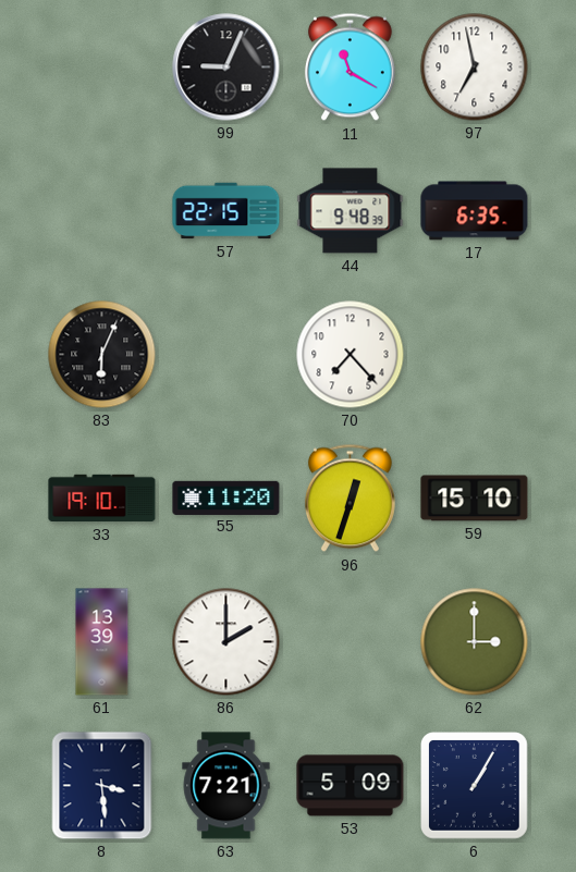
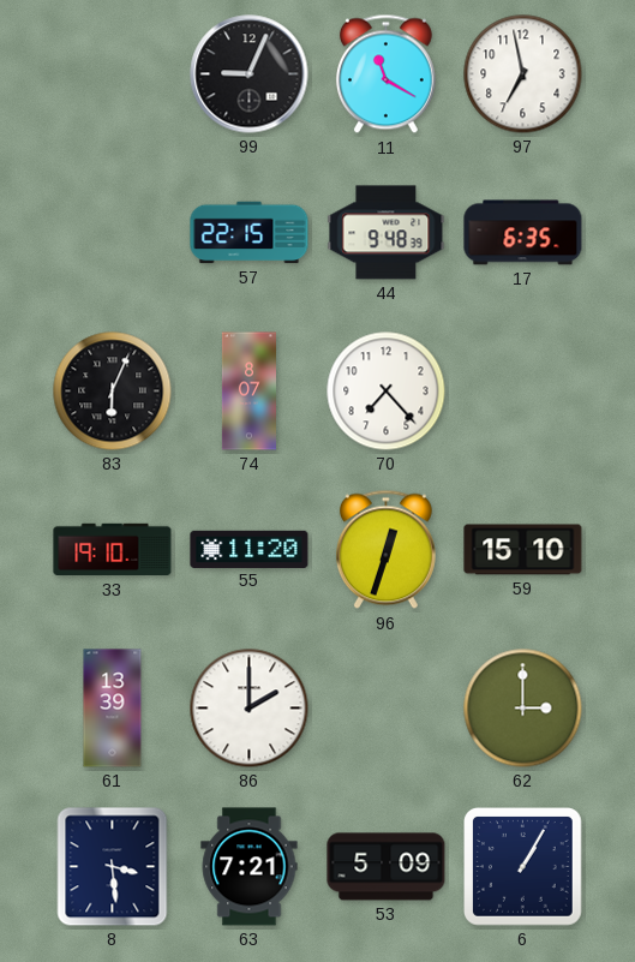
74: none -> 8:07
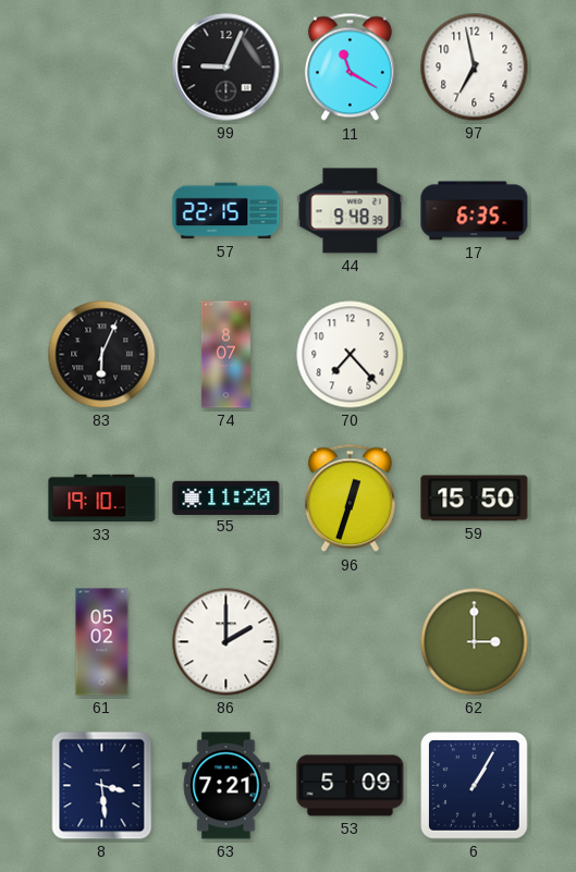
59: 15:10 -> 15:50
61: 13:39 -> 05:02
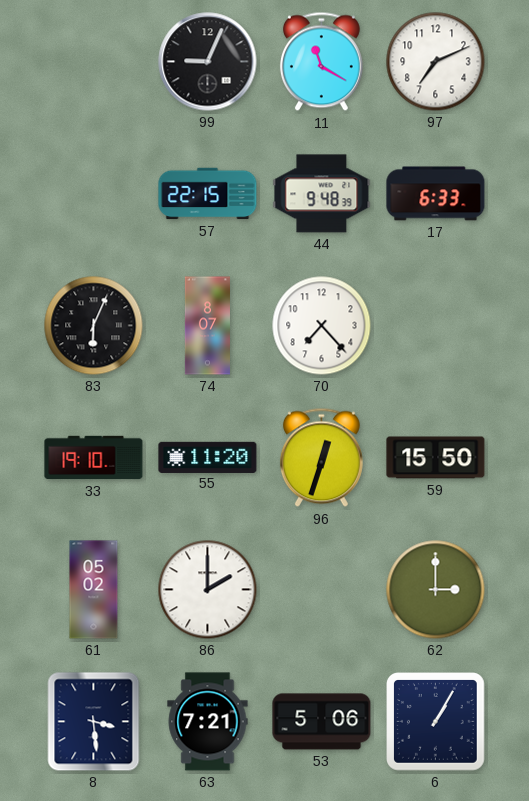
97: 6:58 -> 7:11
17: 6:35 -> 6:33
53: 5:09 -> 5:06
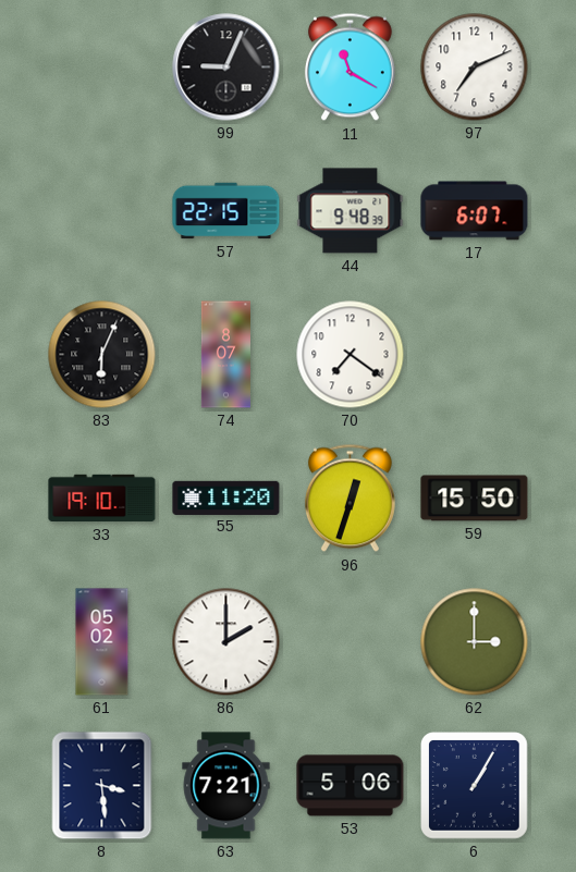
17: 6:33 -> 6:07
70: 7:23 -> 7:21
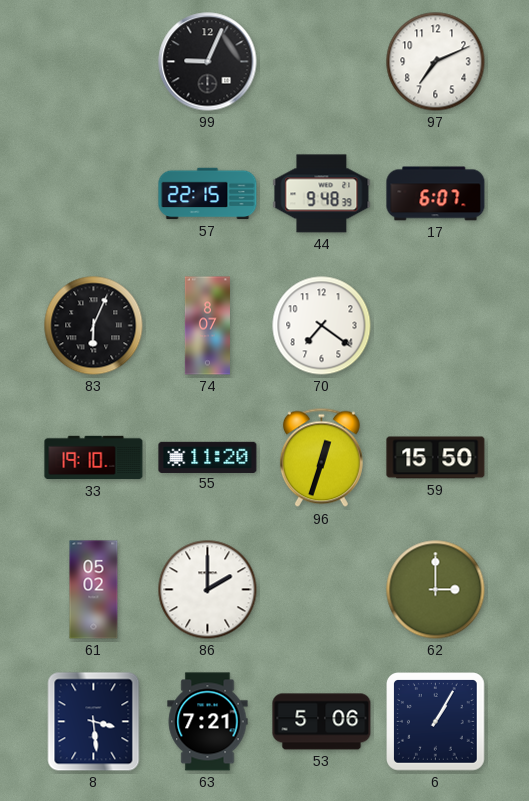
11: 11:20 -> none
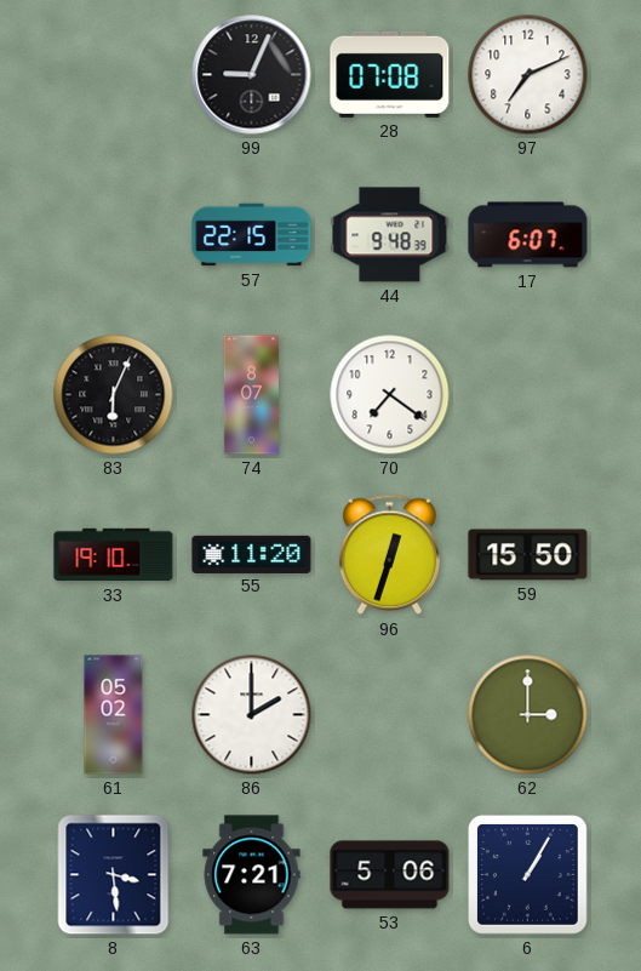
28: none -> 07:08
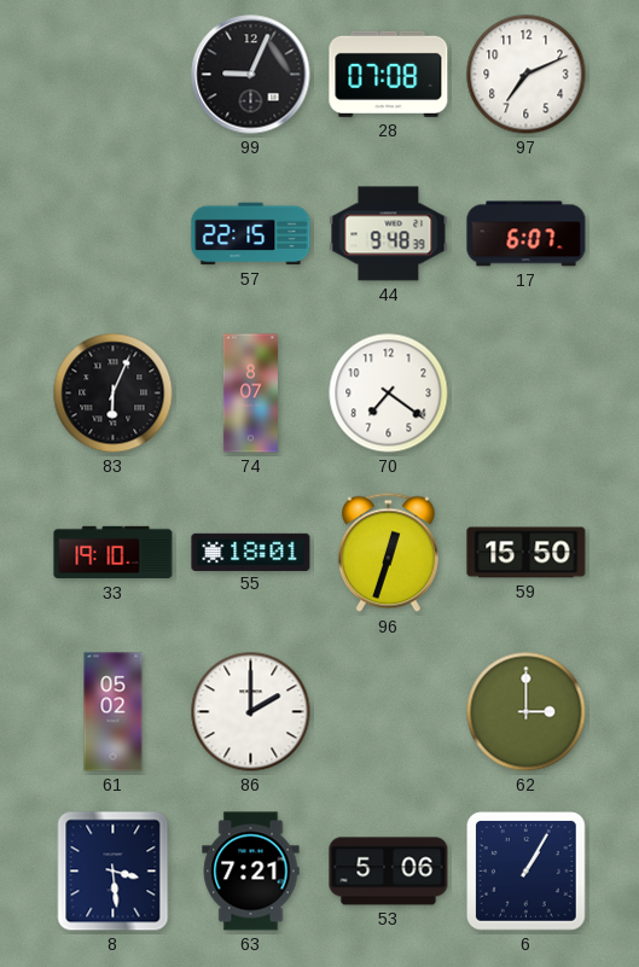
55: 11:20 -> 18:01
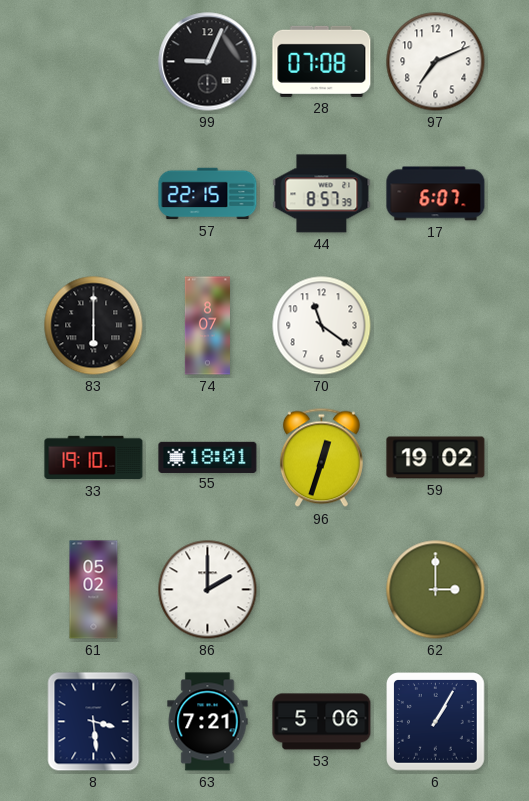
44: 9:48 -> 8:57
83: 6:04 -> 6:00
70: 7:21 -> 11:21
59: 15:50 -> 19:02
